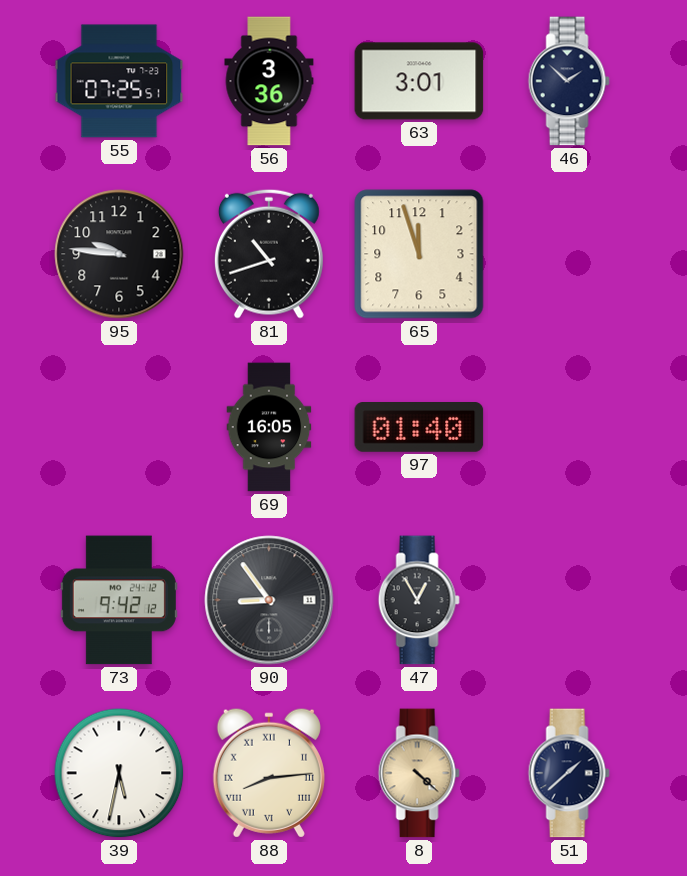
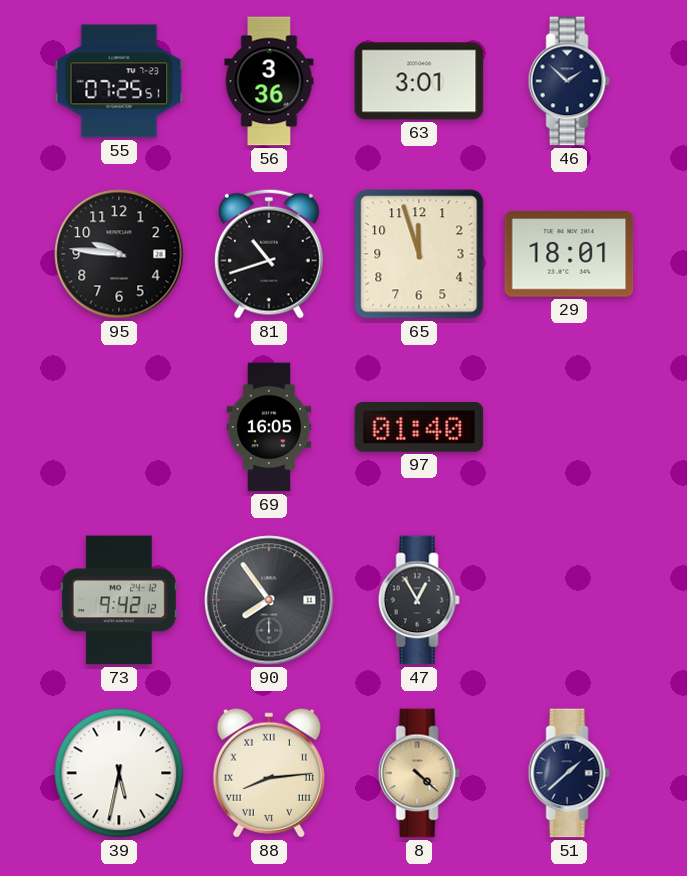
29: none -> 18:01
90: 8:54 -> 7:54
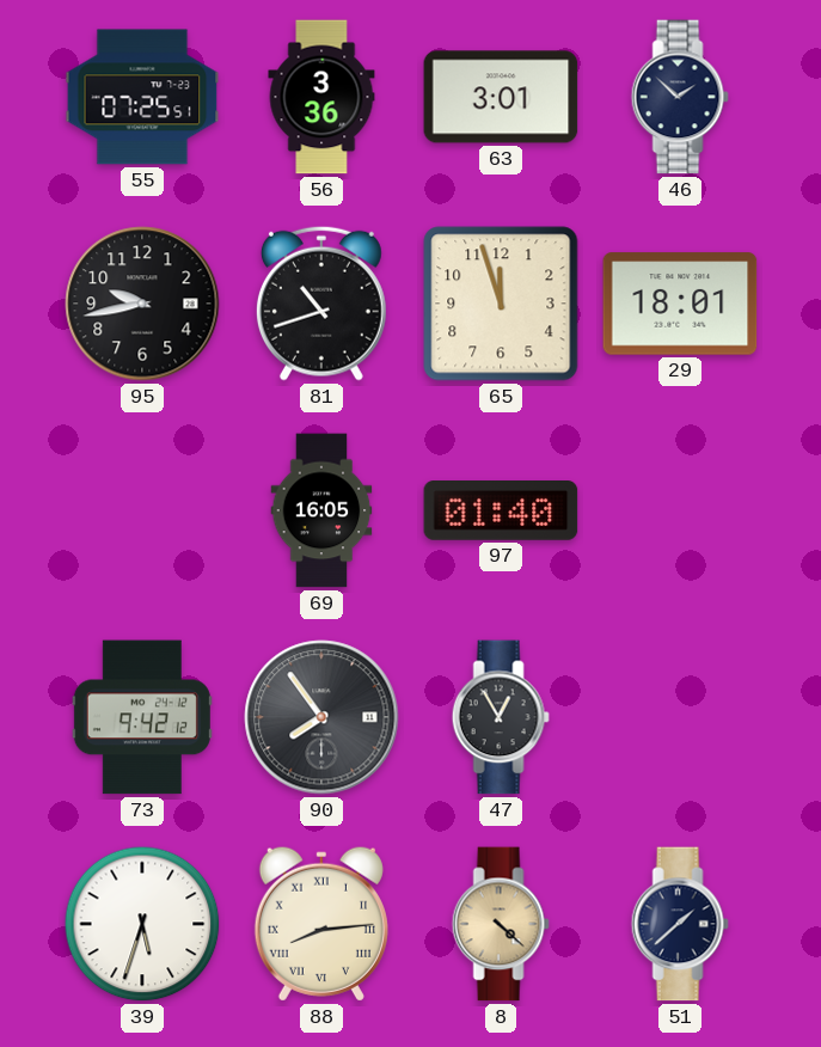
95: 9:46 -> 9:43
39: 5:32 -> 5:33
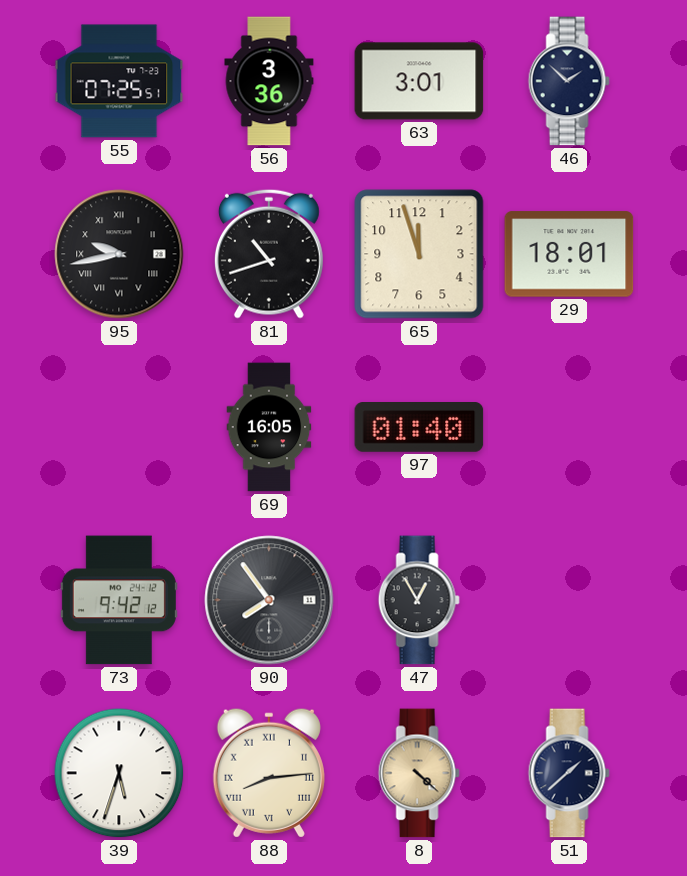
95 numerals: Arabic -> Roman
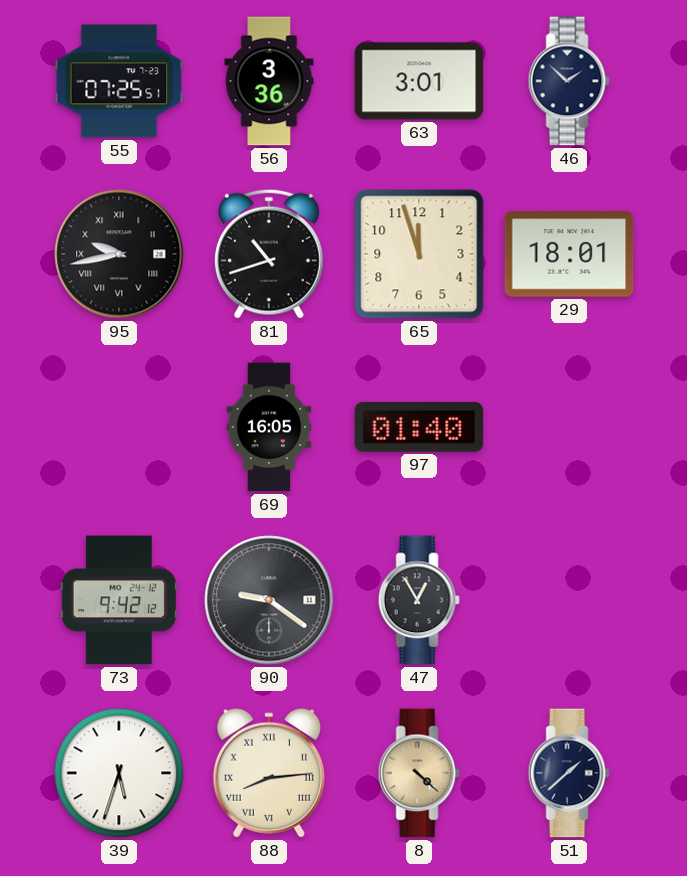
90: 7:54 -> 9:21
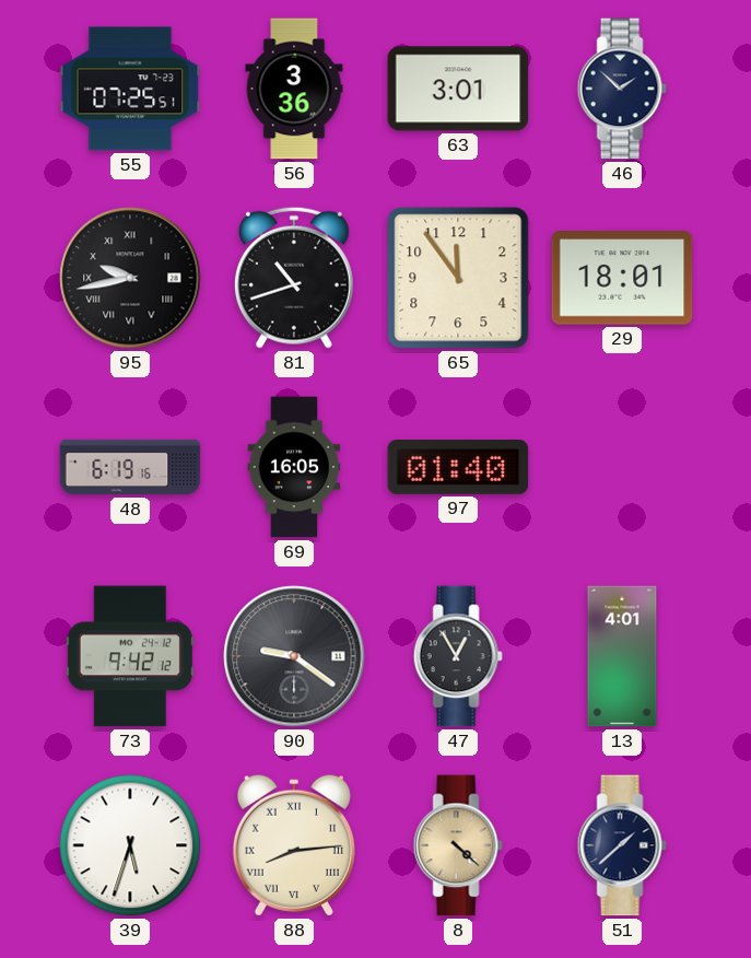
65: 11:57 -> 11:54
48: none -> 6:19
13: none -> 4:01
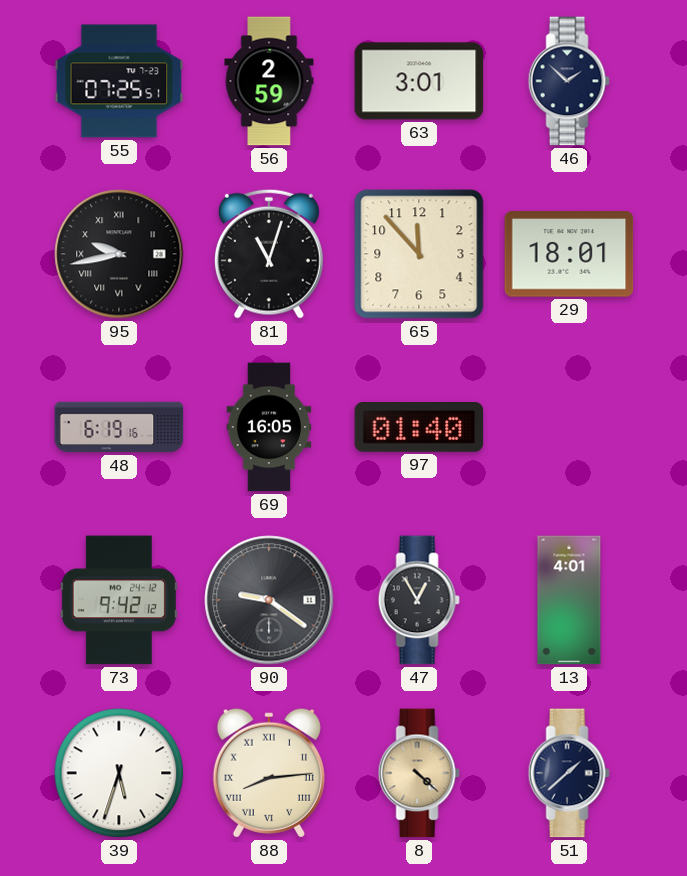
56: 3:36 -> 2:59
81: 10:42 -> 11:03
65: 11:54 -> 11:53
